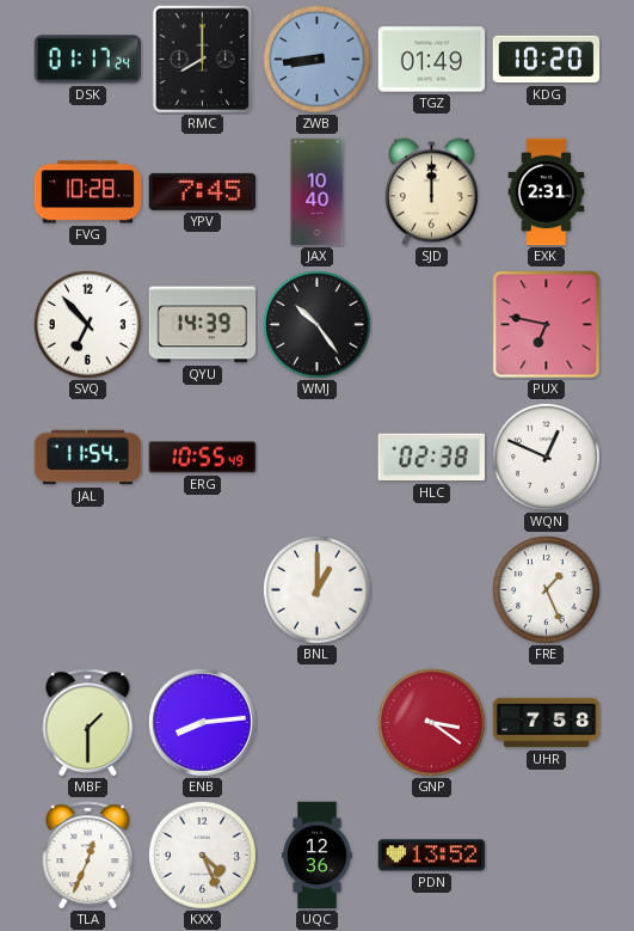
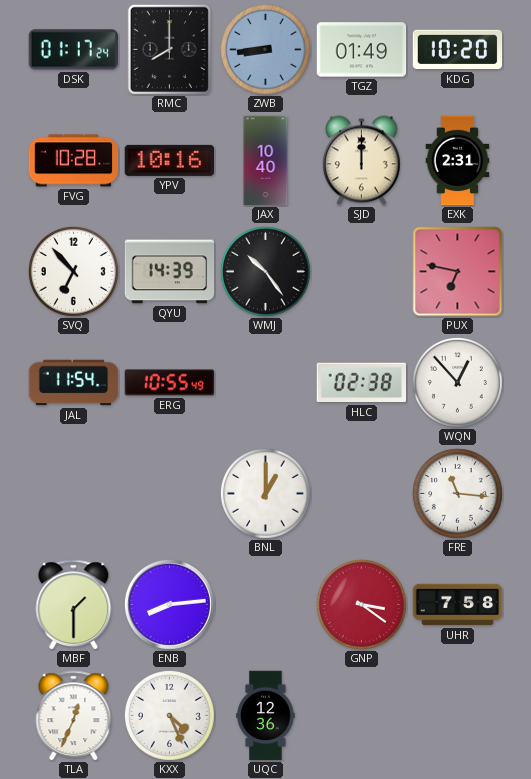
YPV: 7:45 -> 10:16
WQN: 12:49 -> 12:53
FRE: 1:26 -> 11:16
PDN: 13:52 -> none
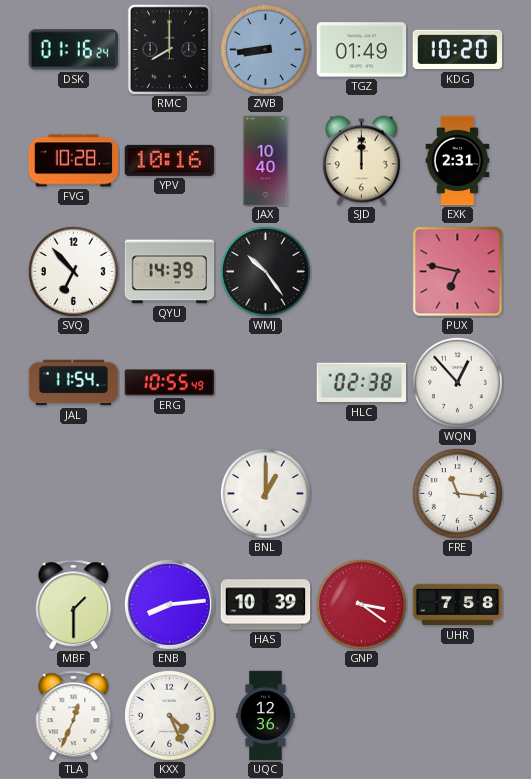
DSK: 01:17 -> 01:16
HAS: none -> 10:39
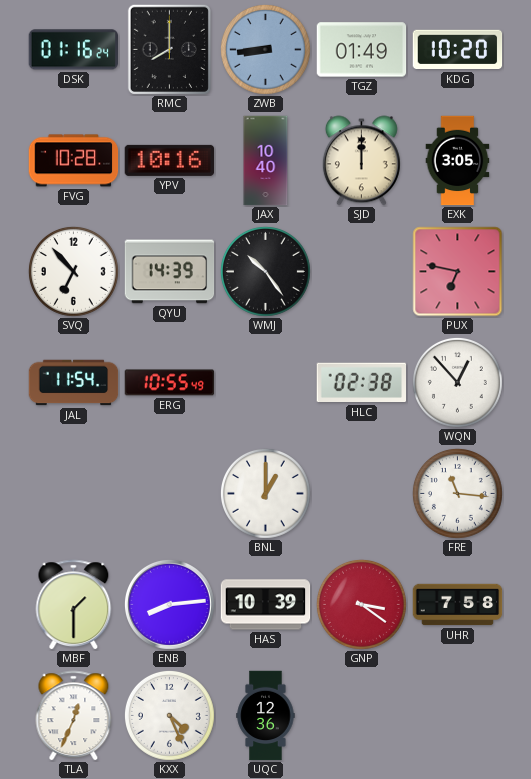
EXK: 2:31 -> 3:05
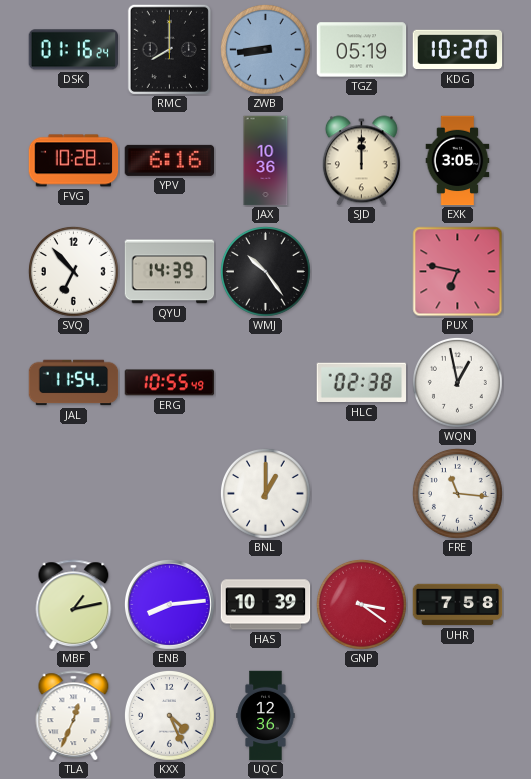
TGZ: 01:49 -> 05:19
YPV: 10:16 -> 6:16
JAX: 10:40 -> 10:36
WQN: 12:53 -> 12:58
MBF: 1:30 -> 1:13
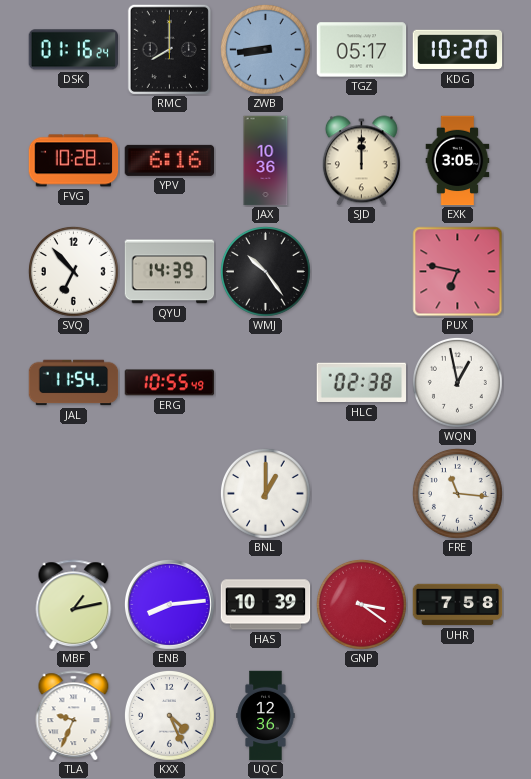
TGZ: 05:19 -> 05:17
TLA: 12:34 -> 9:34
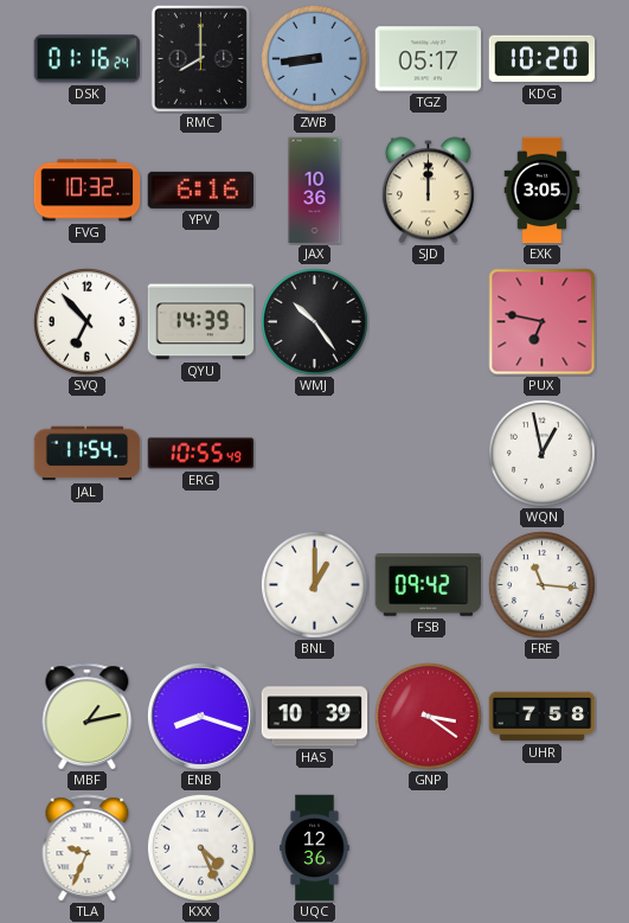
FVG: 10:28 -> 10:32
HLC: 02:38 -> none
FSB: none -> 09:42
ENB: 8:14 -> 8:18
